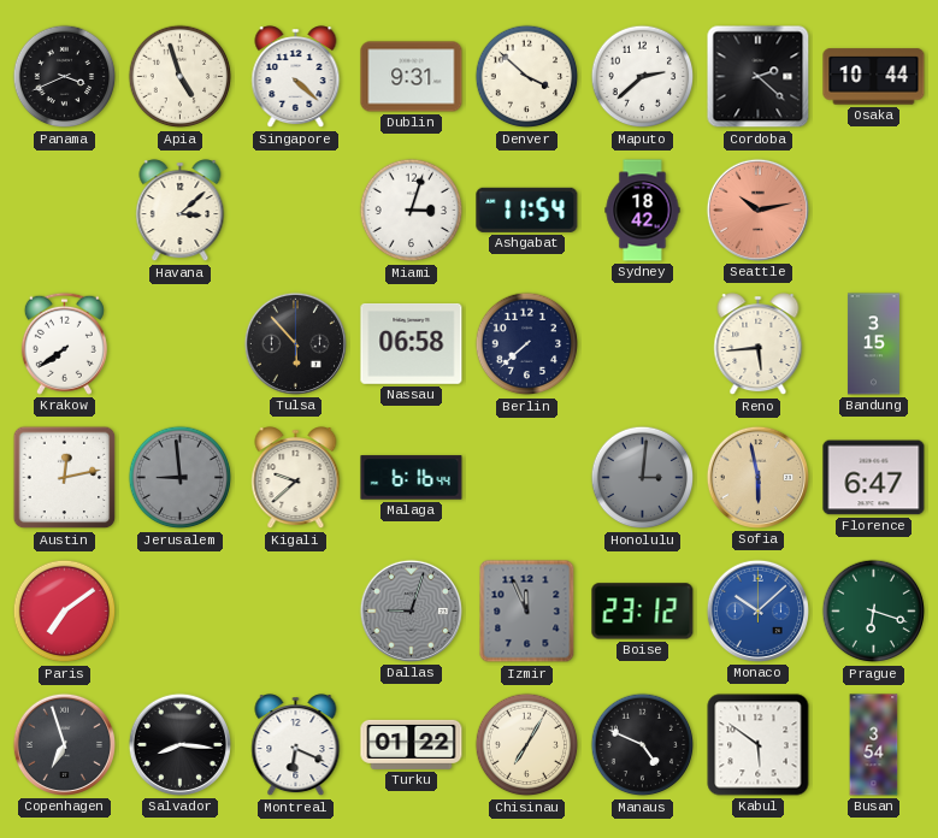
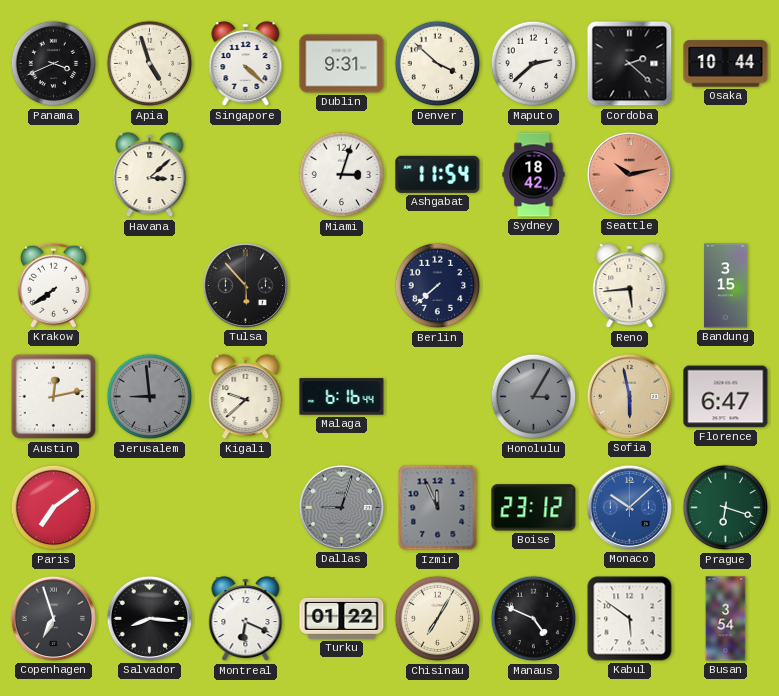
Nassau: 06:58 -> none
Honolulu: 3:01 -> 3:05
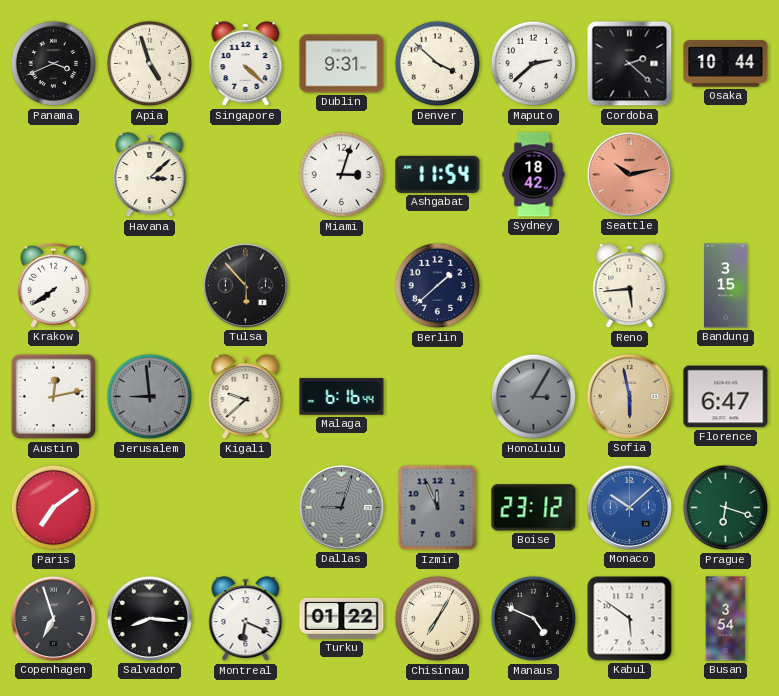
Berlin: 7:38 -> 1:38
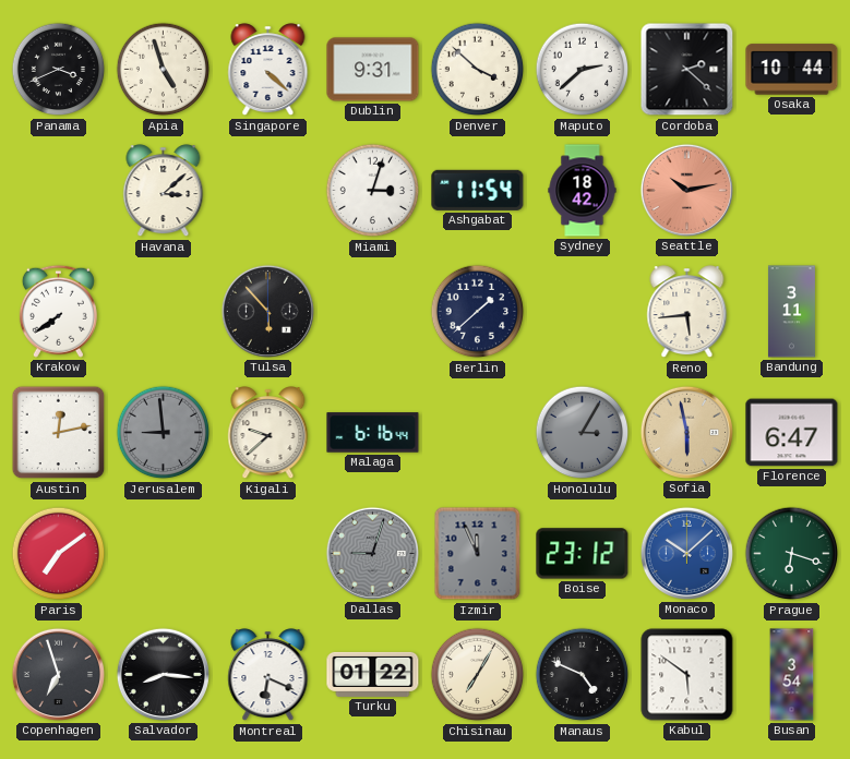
Bandung: 3:15 -> 3:11
